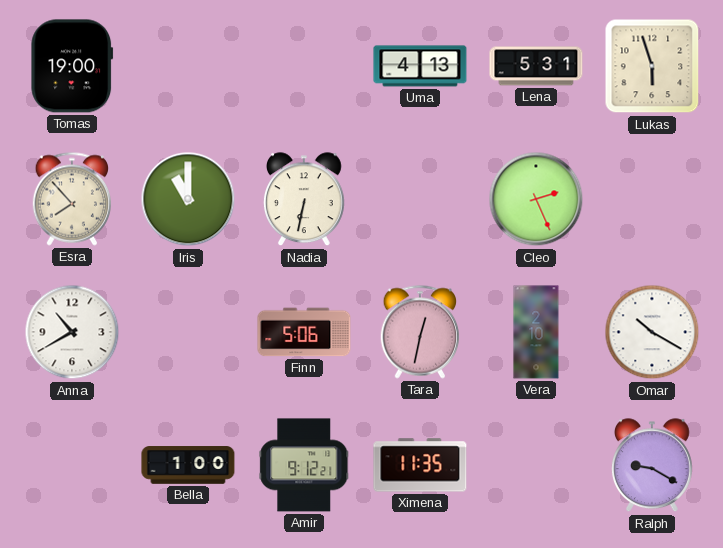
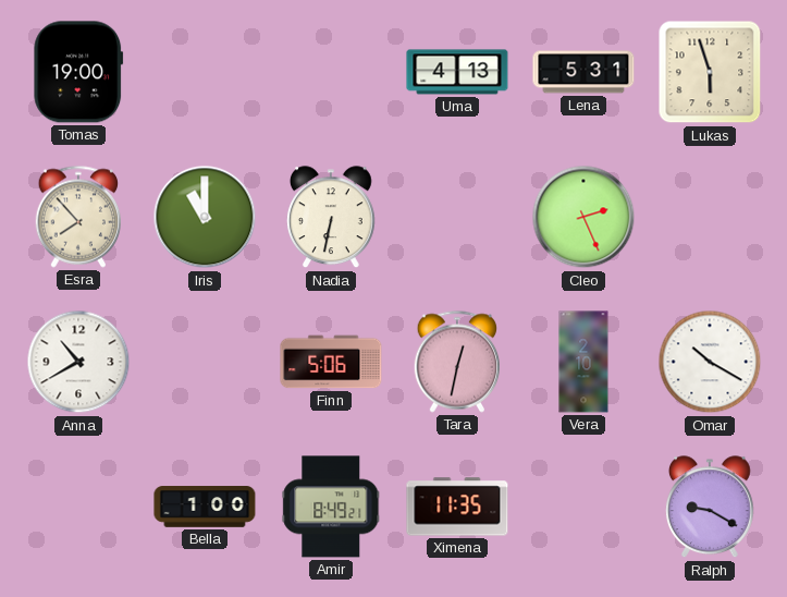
Amir: 9:12 -> 8:49
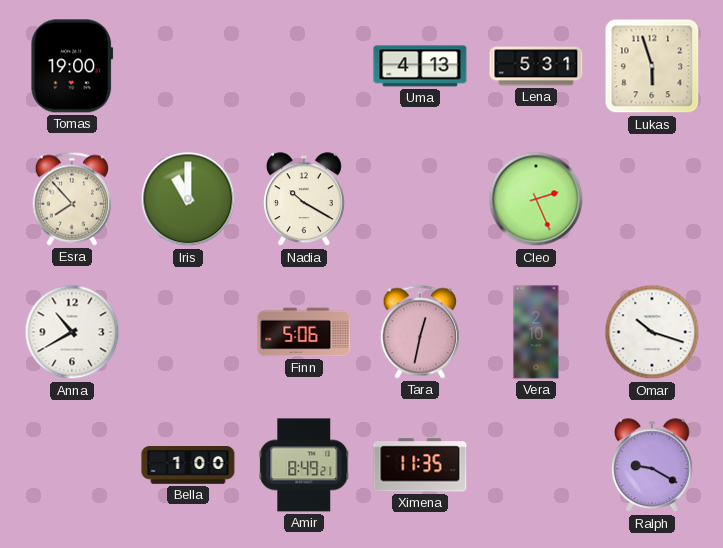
Nadia: 6:32 -> 10:20
Omar: 10:20 -> 10:18
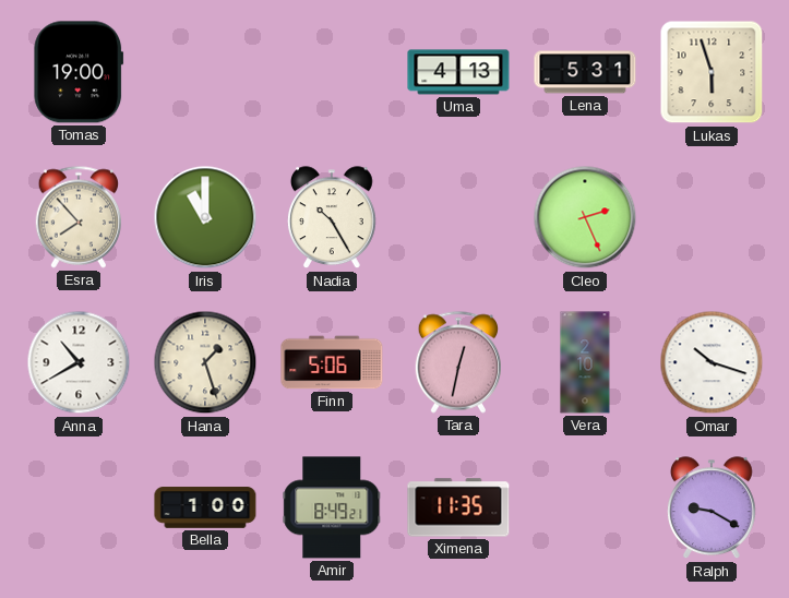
Nadia: 10:20 -> 10:25
Hana: none -> 1:27
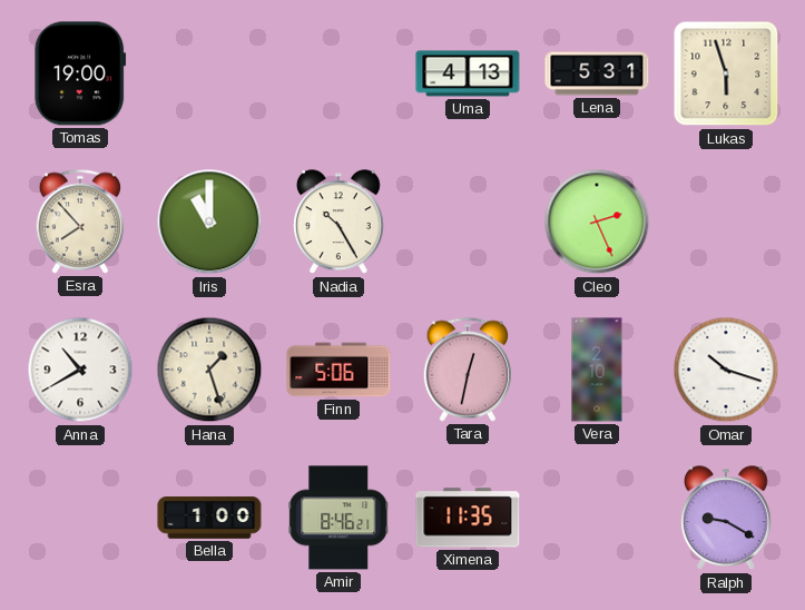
Amir: 8:49 -> 8:46
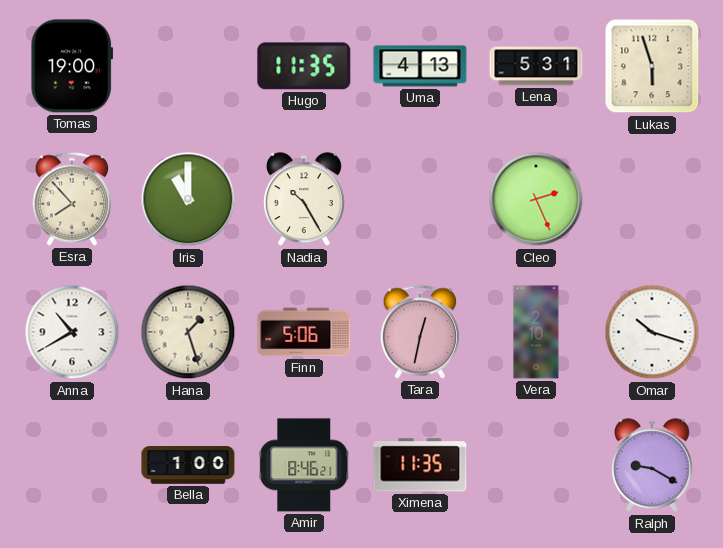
Hugo: none -> 11:35
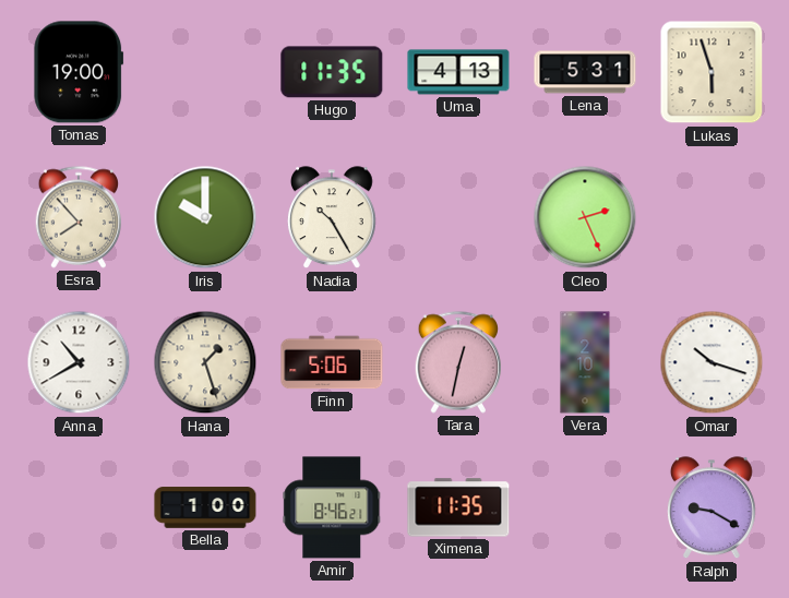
Iris: 11:00 -> 10:00
